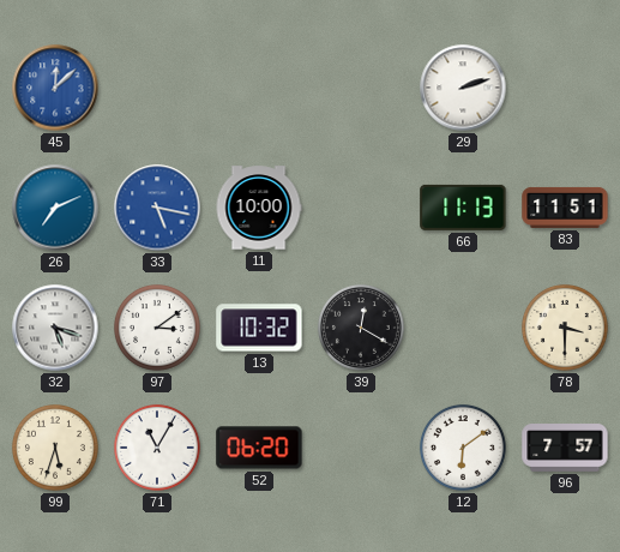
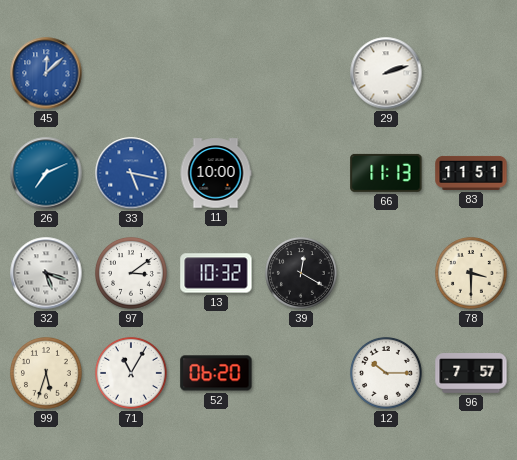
12: 6:09 -> 10:15
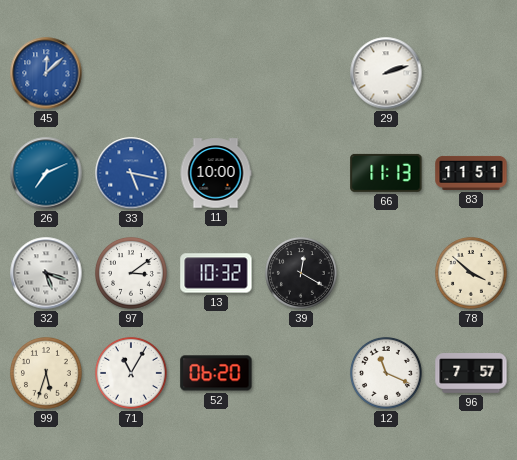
78: 3:30 -> 3:52
12: 10:15 -> 11:19
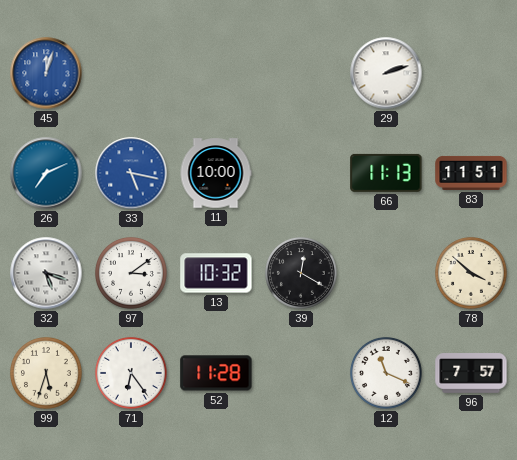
45: 12:08 -> 12:03
71: 11:05 -> 6:24
52: 06:20 -> 11:28
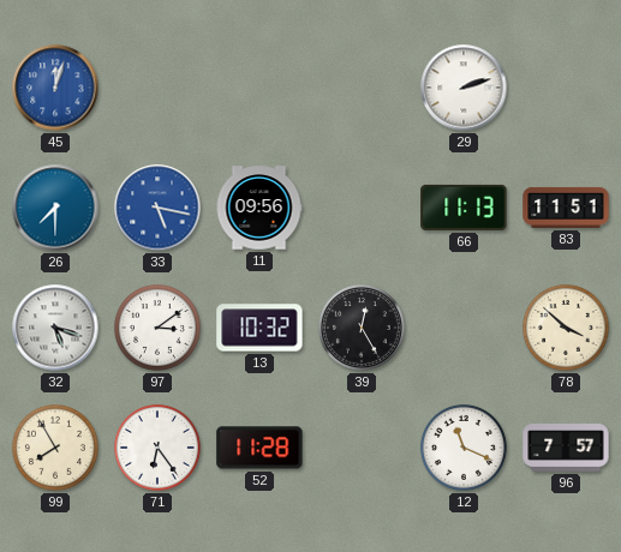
26: 7:11 -> 7:30
11: 10:00 -> 09:56
39: 12:20 -> 12:25
99: 5:33 -> 7:55
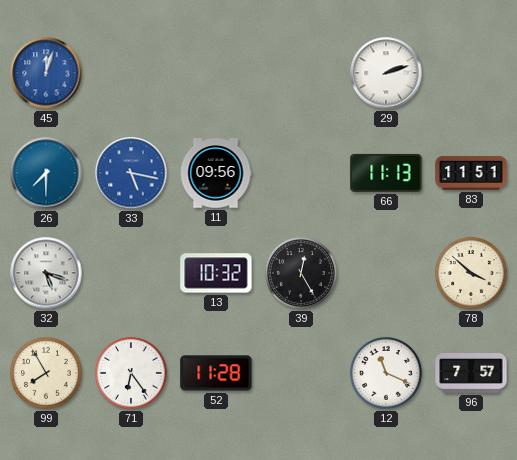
97: 3:09 -> none
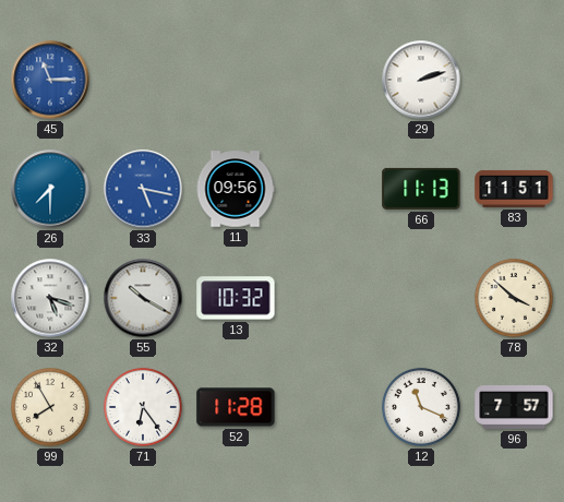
45: 12:03 -> 11:15
55: none -> 10:20
39: 12:25 -> none
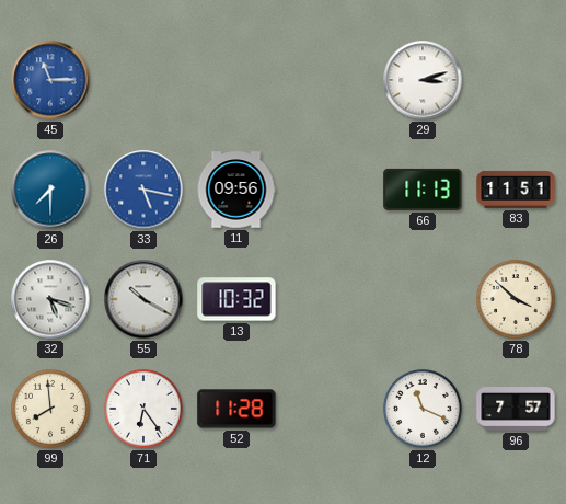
29: 2:12 -> 3:12
99: 7:55 -> 7:59
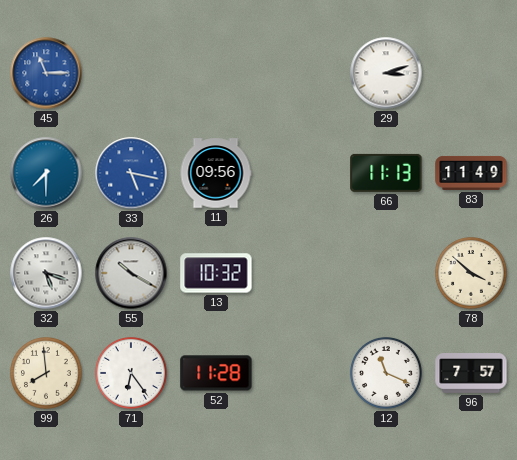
83: 11:51 -> 11:49
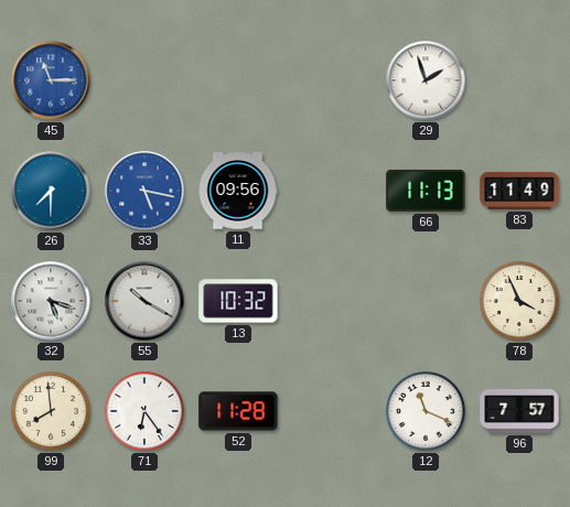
29: 3:12 -> 1:57
78: 3:52 -> 3:56
